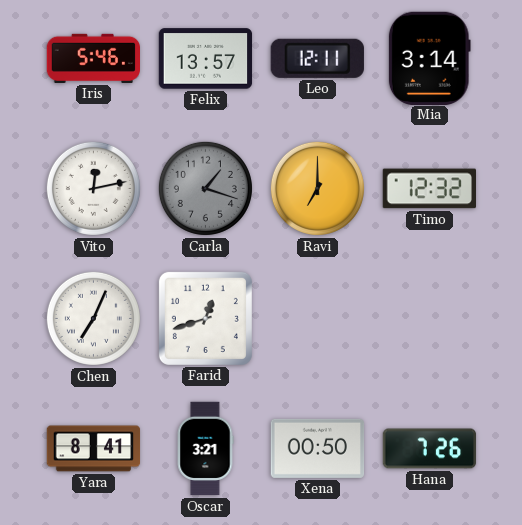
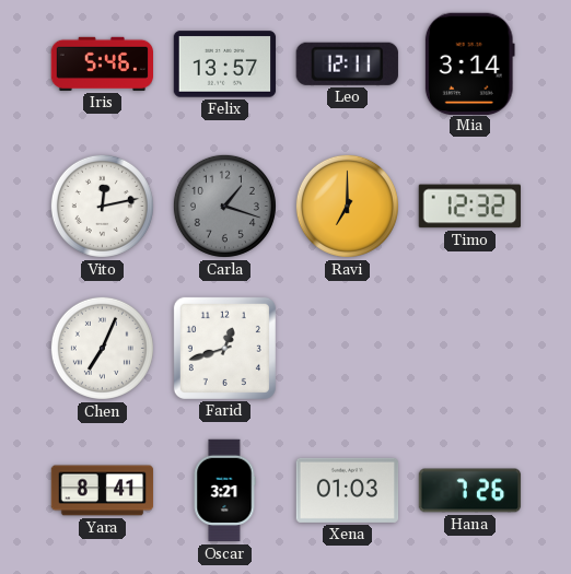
Xena: 00:50 -> 01:03
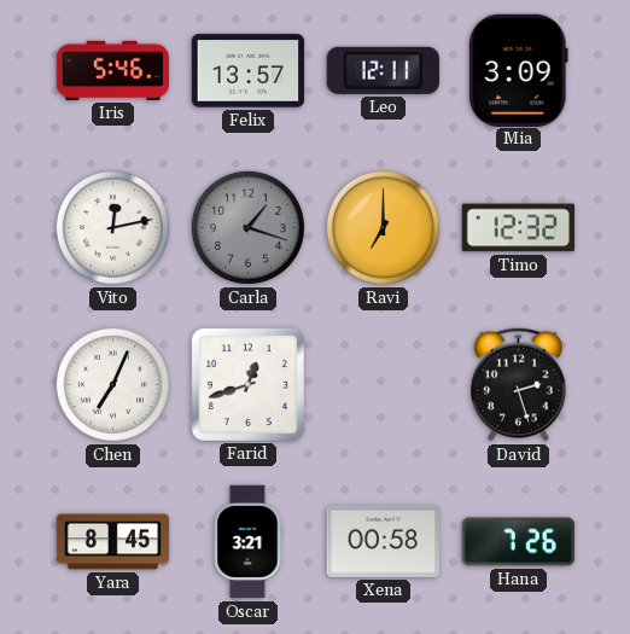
Mia: 3:14 -> 3:09
David: none -> 2:27
Yara: 8:41 -> 8:45
Xena: 01:03 -> 00:58
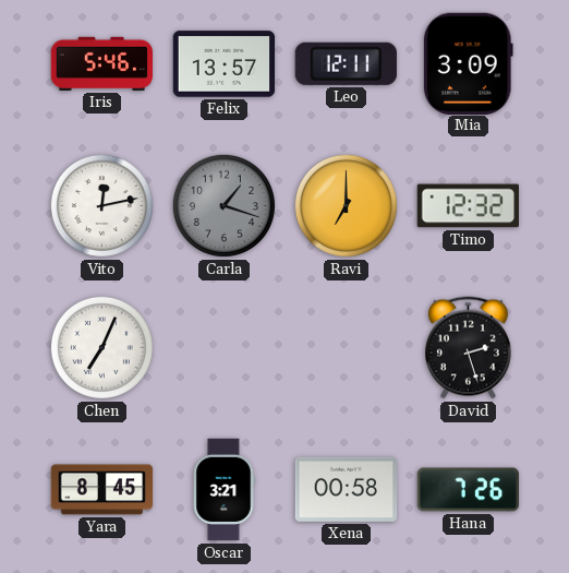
Farid: 12:42 -> none
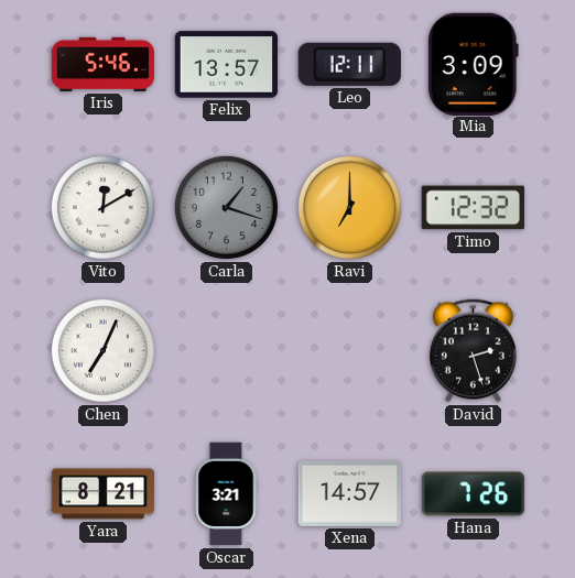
Vito: 12:13 -> 12:10
Yara: 8:45 -> 8:21
Xena: 00:58 -> 14:57
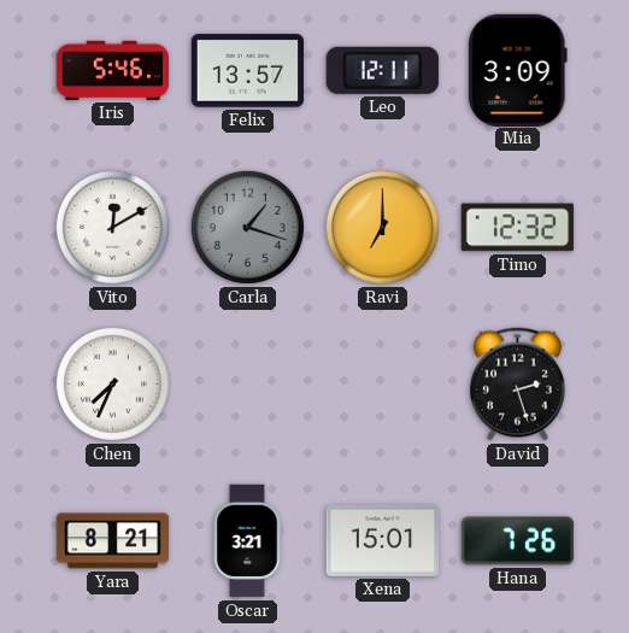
Chen: 7:04 -> 7:34
Xena: 14:57 -> 15:01
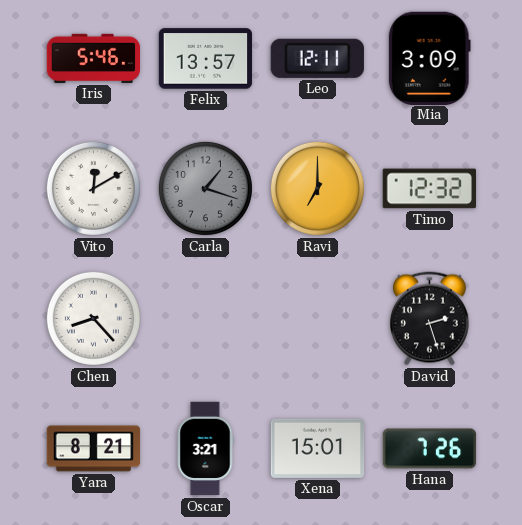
Chen: 7:34 -> 8:23
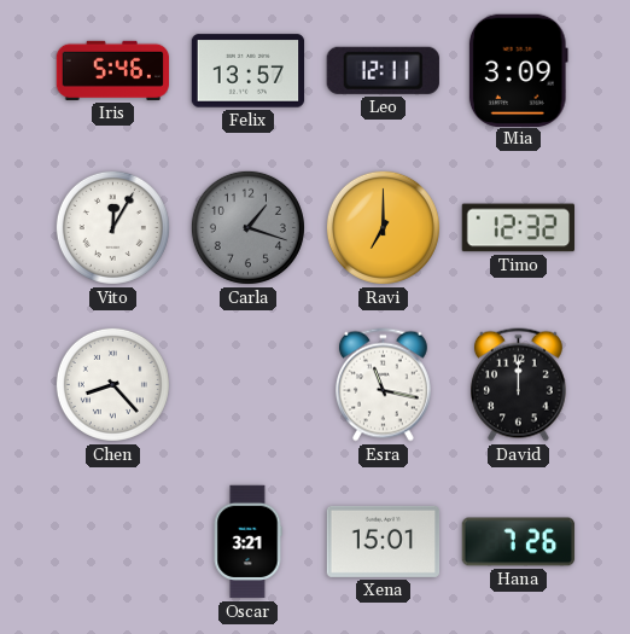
Vito: 12:10 -> 12:05
Esra: none -> 11:17
David: 2:27 -> 12:00
Yara: 8:21 -> none
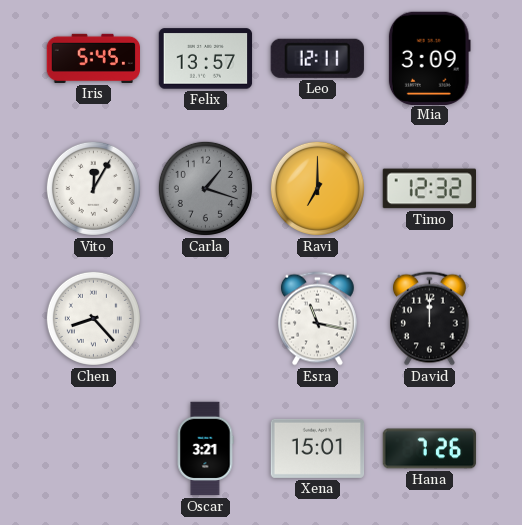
Iris: 5:46 -> 5:45
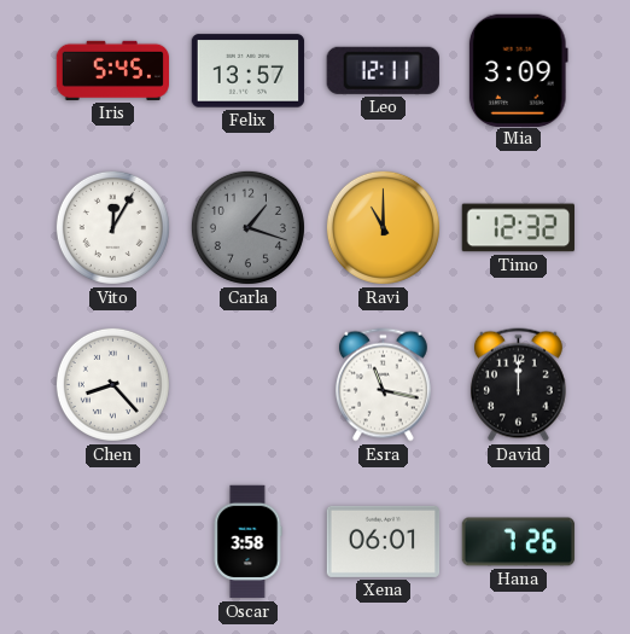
Ravi: 7:00 -> 11:00
Oscar: 3:21 -> 3:58
Xena: 15:01 -> 06:01
